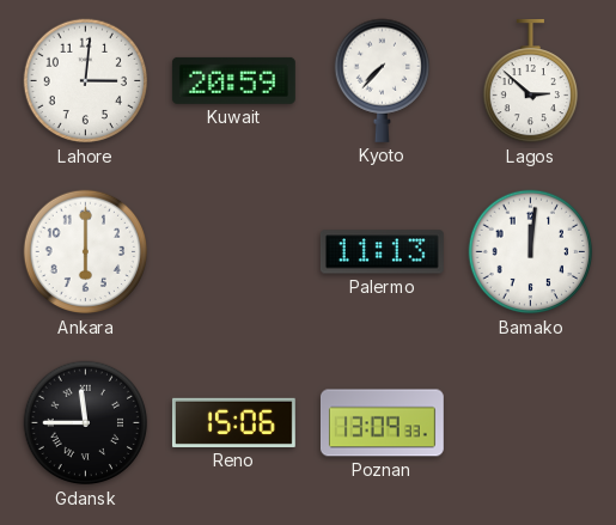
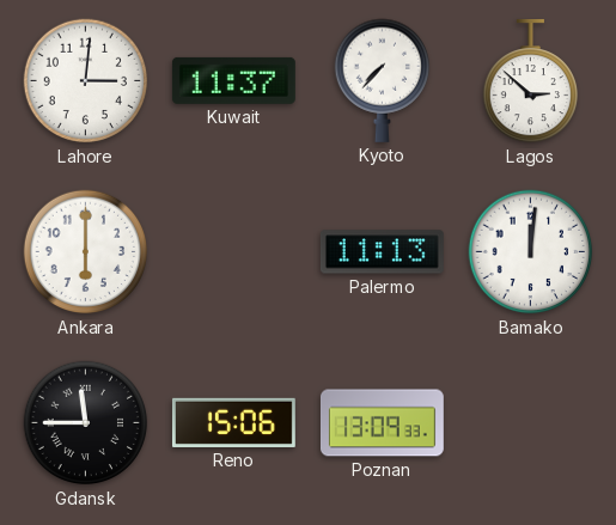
Kuwait: 20:59 -> 11:37
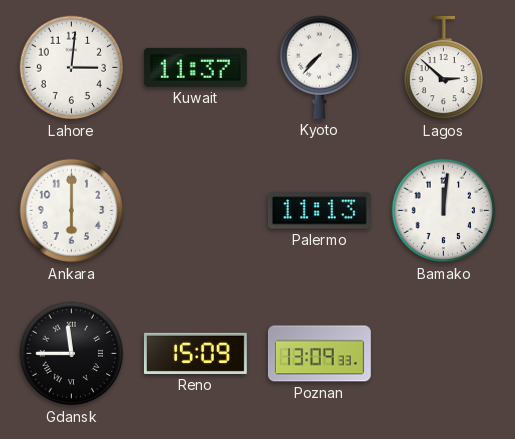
Reno: 15:06 -> 15:09
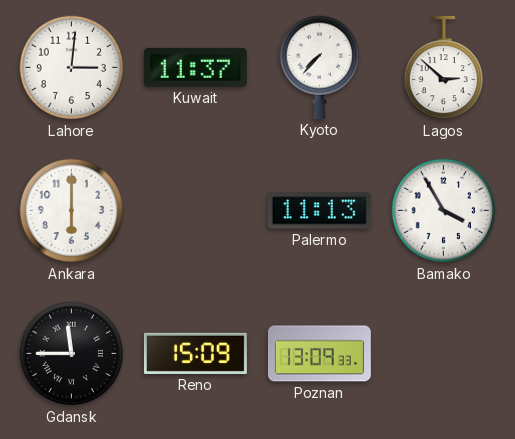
Bamako: 12:01 -> 3:55
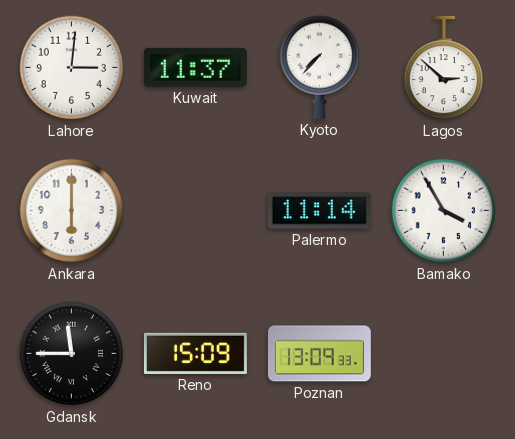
Palermo: 11:13 -> 11:14
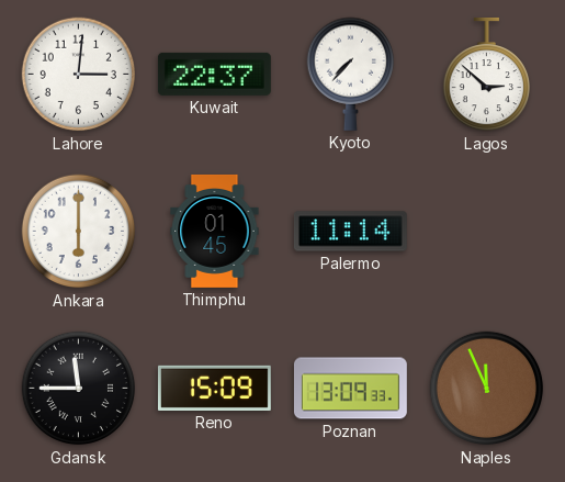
Kuwait: 11:37 -> 22:37
Thimphu: none -> 01:45
Bamako: 3:55 -> none
Naples: none -> 11:56
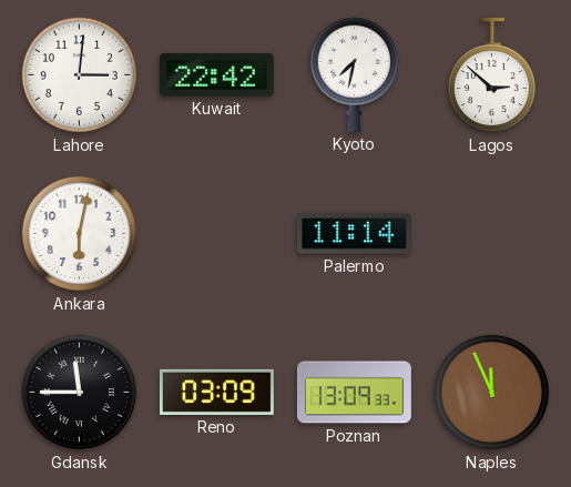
Kuwait: 22:37 -> 22:42
Kyoto: 7:37 -> 7:32
Ankara: 6:00 -> 6:02
Thimphu: 01:45 -> none
Reno: 15:09 -> 03:09
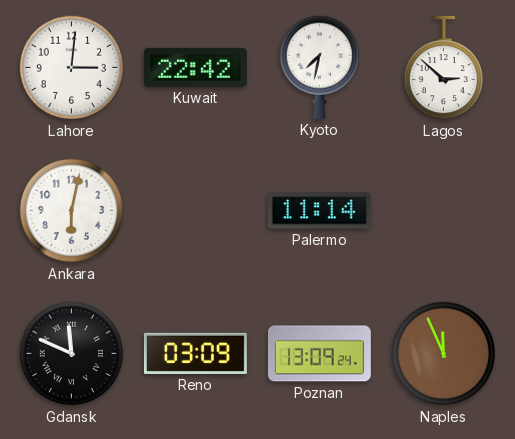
Gdansk: 11:45 -> 11:49
Poznan: 13:09:33 -> 13:09:24
